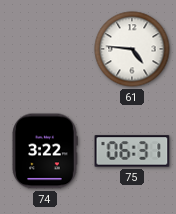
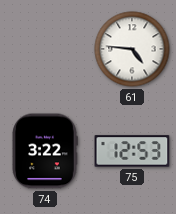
75: 06:31 -> 12:53
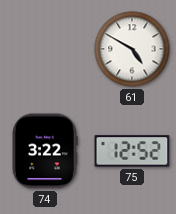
61: 4:46 -> 4:50
75: 12:53 -> 12:52
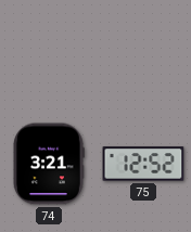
61: 4:50 -> none
74: 3:22 -> 3:21
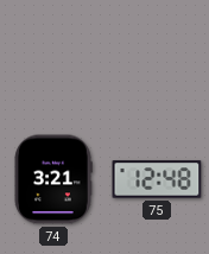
75: 12:52 -> 12:48
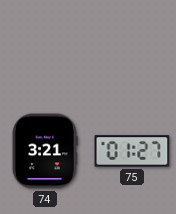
75: 12:48 -> 01:27
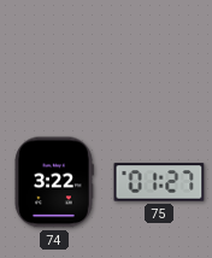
74: 3:21 -> 3:22
